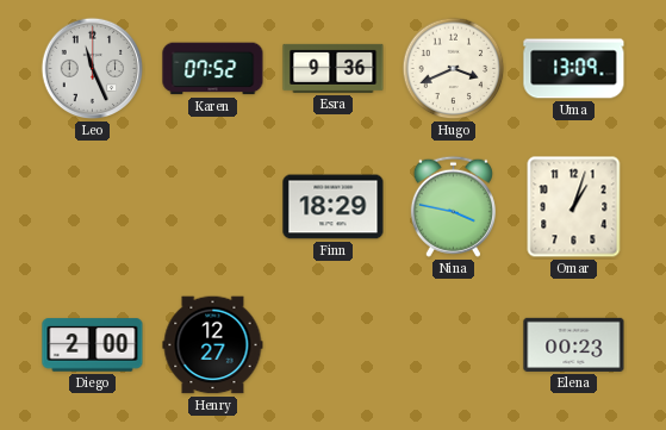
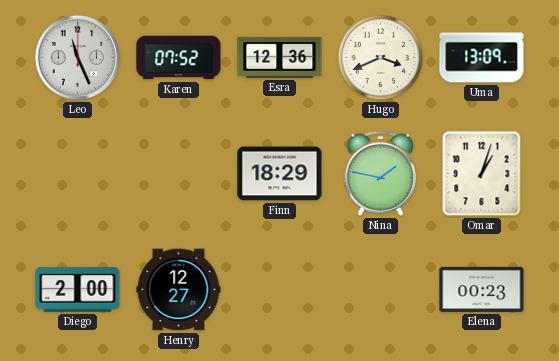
Esra: 9:36 -> 12:36
Nina: 3:47 -> 1:47
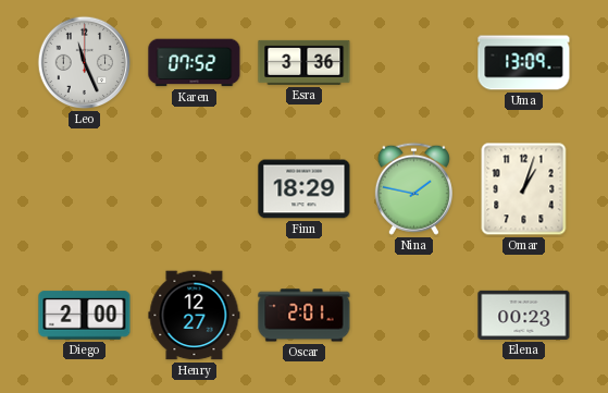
Esra: 12:36 -> 3:36
Hugo: 3:41 -> none
Oscar: none -> 2:01
